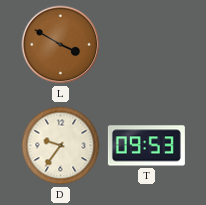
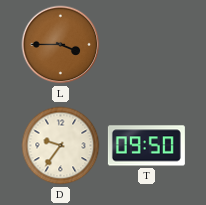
L: 3:50 -> 3:45
T: 09:53 -> 09:50
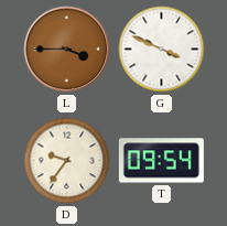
G: none -> 3:49
T: 09:50 -> 09:54
